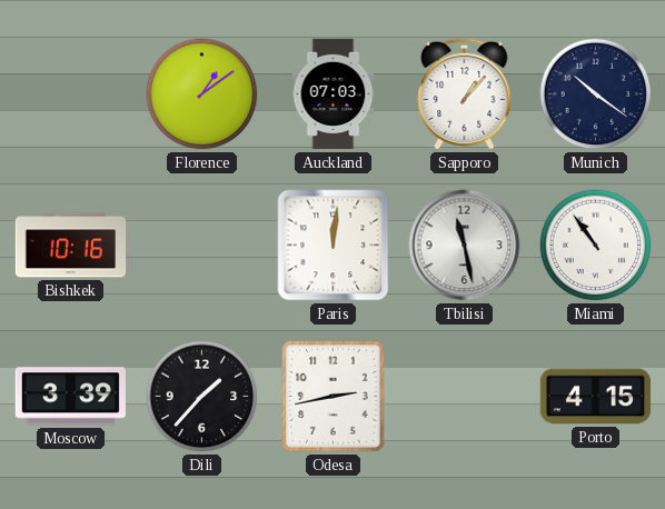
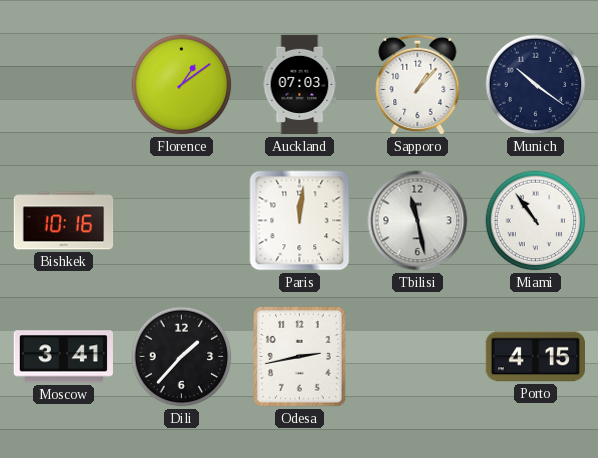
Moscow: 3:39 -> 3:41
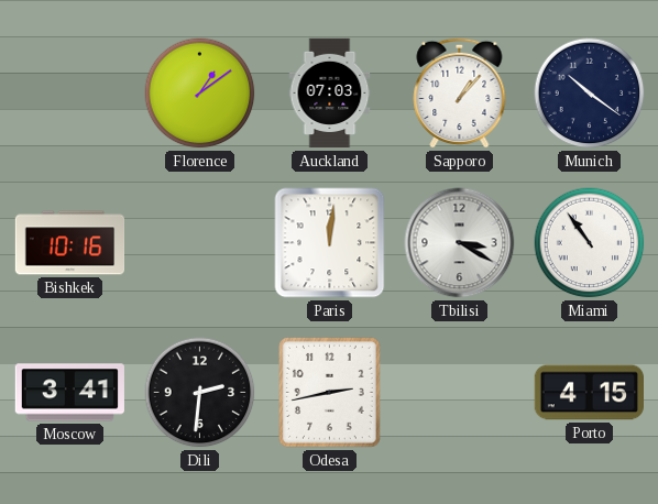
Tbilisi: 11:28 -> 3:20
Dili: 1:37 -> 2:31
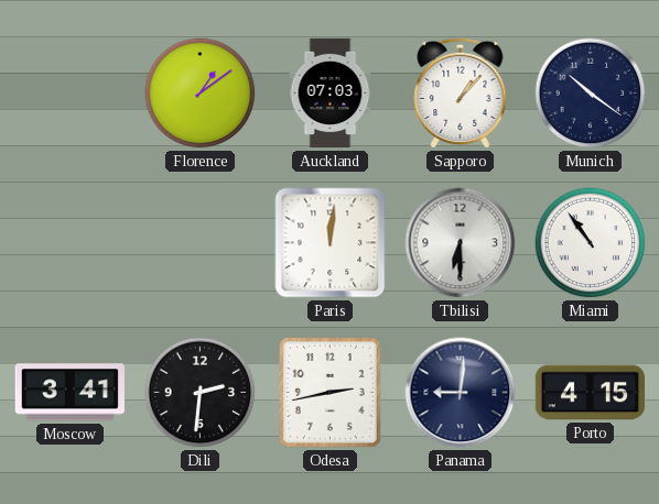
Bishkek: 10:16 -> none
Tbilisi: 3:20 -> 6:30
Panama: none -> 9:01
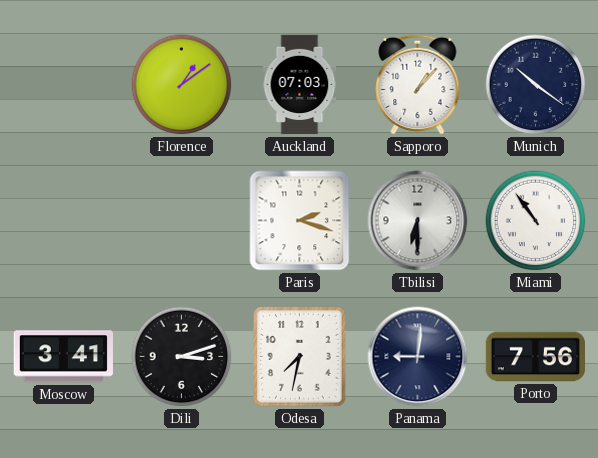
Paris: 12:01 -> 2:18
Dili: 2:31 -> 3:12
Odesa: 2:43 -> 7:32
Porto: 4:15 -> 7:56
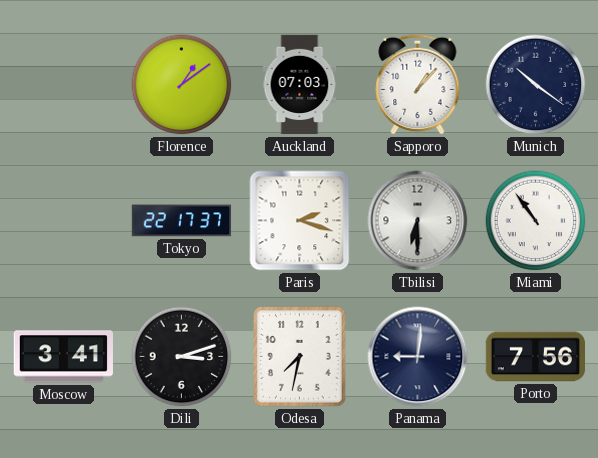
Tokyo: none -> 22:17
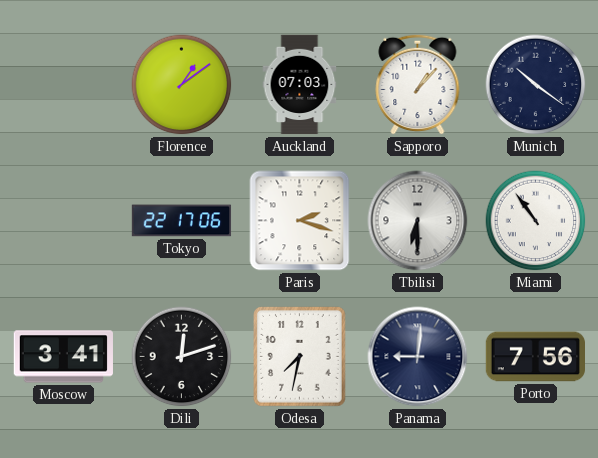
Tokyo: 22:17:37 -> 22:17:06
Dili: 3:12 -> 12:12
